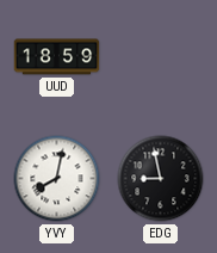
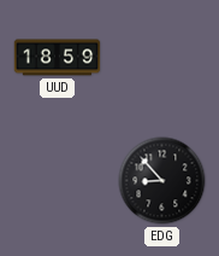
YVY: 8:02 -> none
EDG: 8:58 -> 8:53
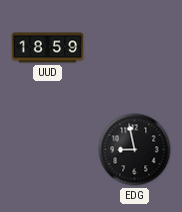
EDG: 8:53 -> 8:58
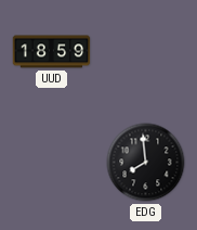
EDG: 8:58 -> 7:59
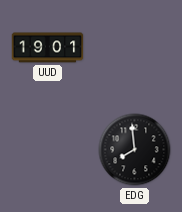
UUD: 18:59 -> 19:01
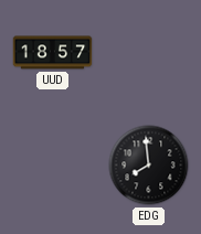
UUD: 19:01 -> 18:57
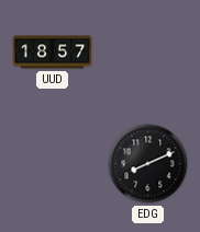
EDG: 7:59 -> 8:11
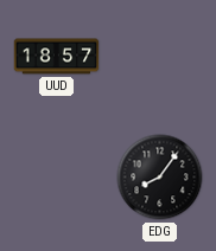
EDG: 8:11 -> 8:06
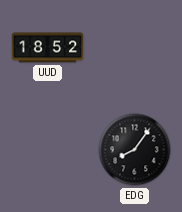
UUD: 18:57 -> 18:52
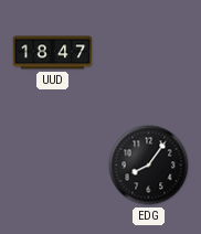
UUD: 18:52 -> 18:47
